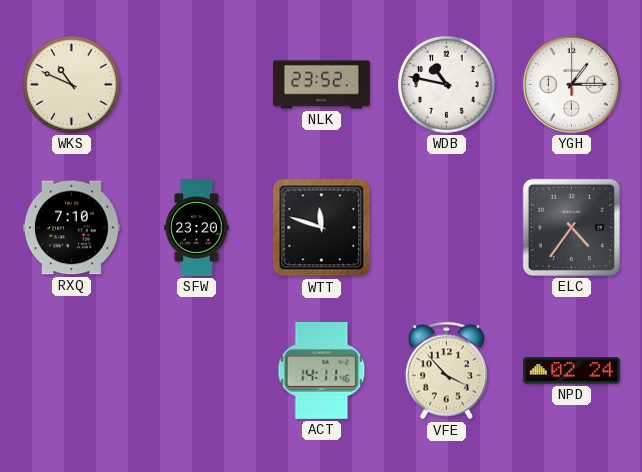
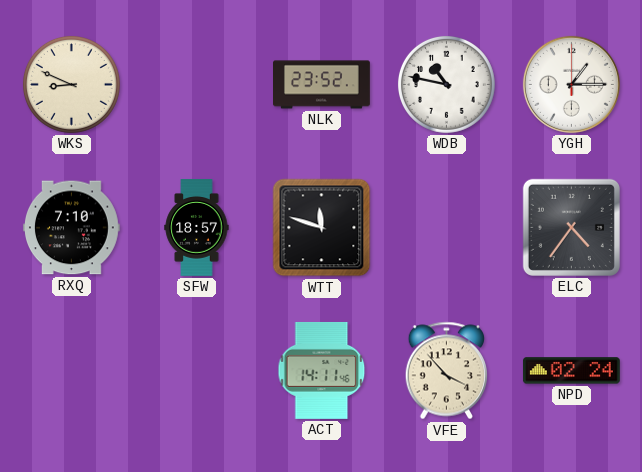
WKS: 10:49 -> 8:49
SFW: 23:20 -> 18:57
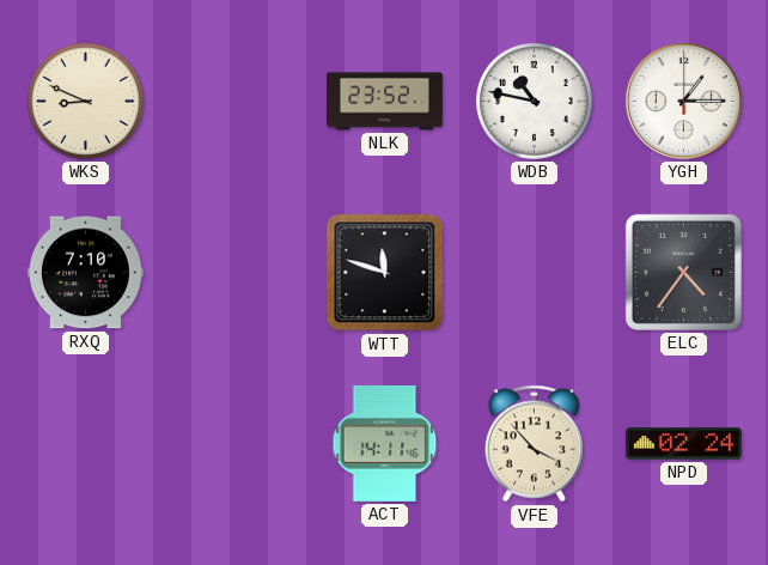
SFW: 18:57 -> none
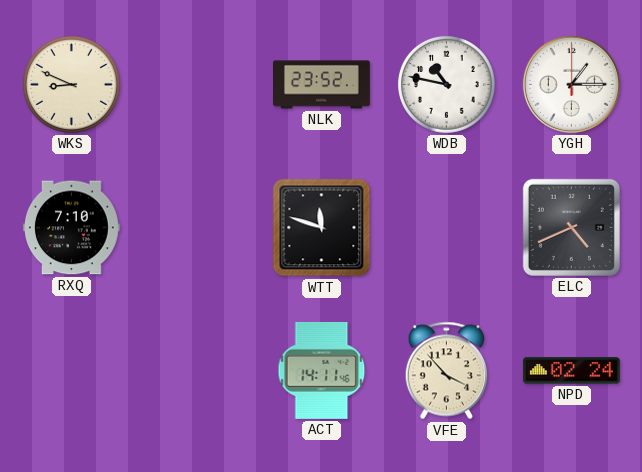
ELC: 4:36 -> 4:41
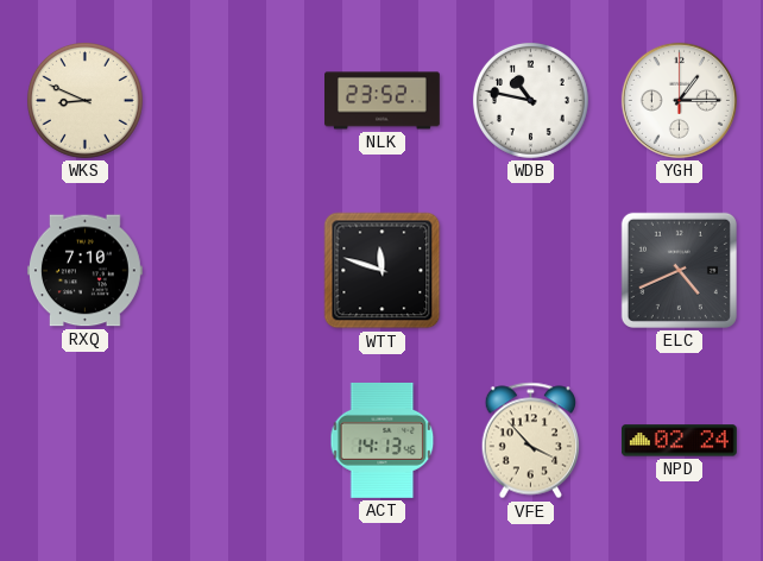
ACT: 14:11 -> 14:13
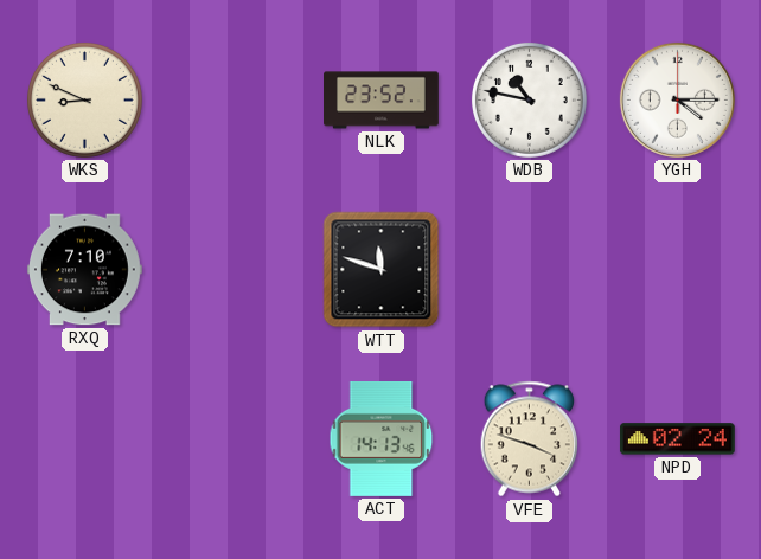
YGH: 1:15 -> 4:15
ELC: 4:41 -> none
VFE: 3:53 -> 3:48
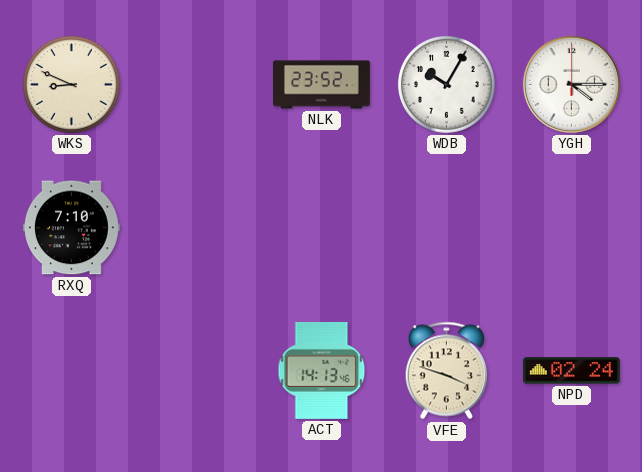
WDB: 10:47 -> 10:05
WTT: 11:48 -> none
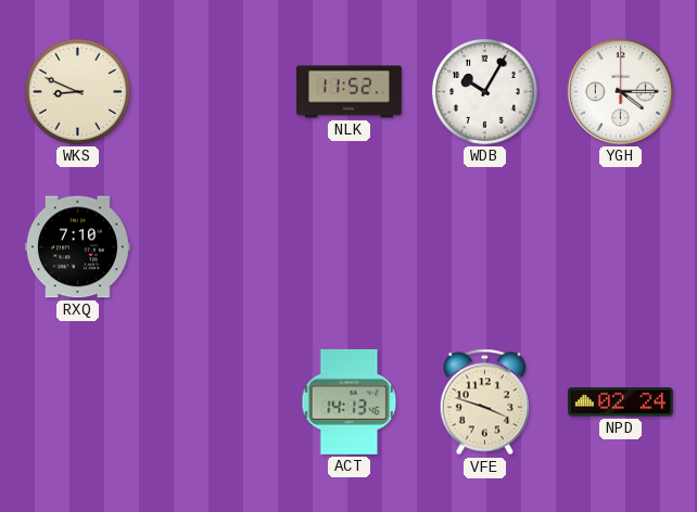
NLK: 23:52 -> 11:52
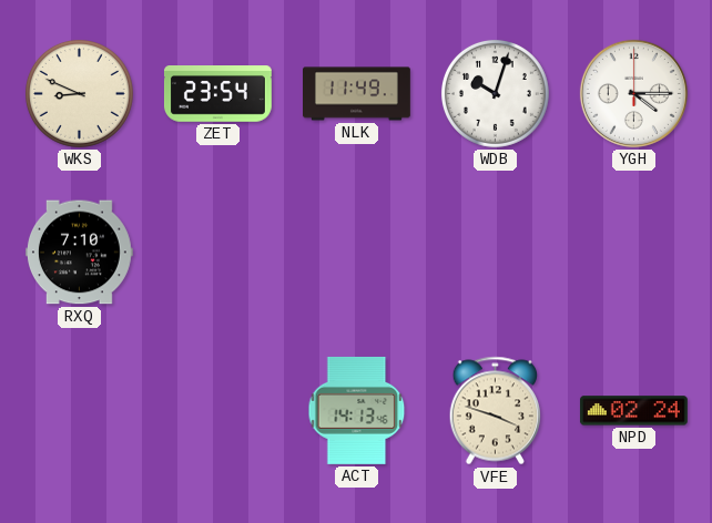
ZET: none -> 23:54
NLK: 11:52 -> 11:49
WDB: 10:05 -> 10:03
